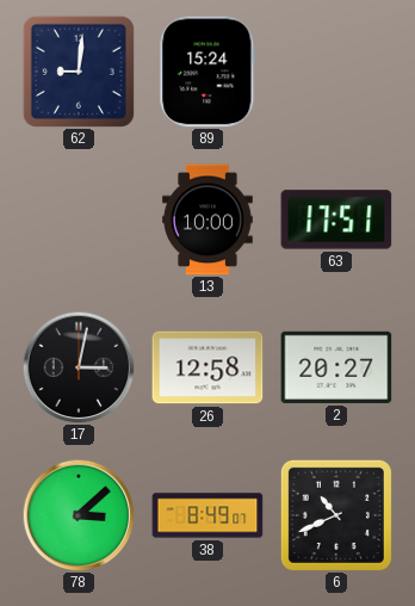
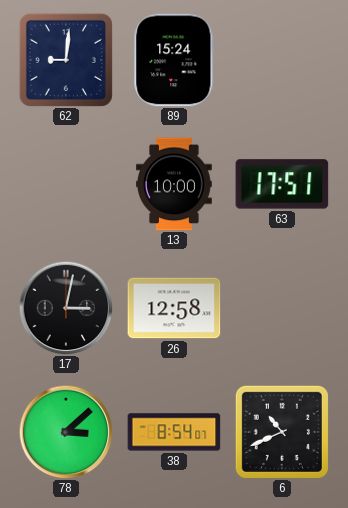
2: 20:27 -> none
38: 8:49 -> 8:54
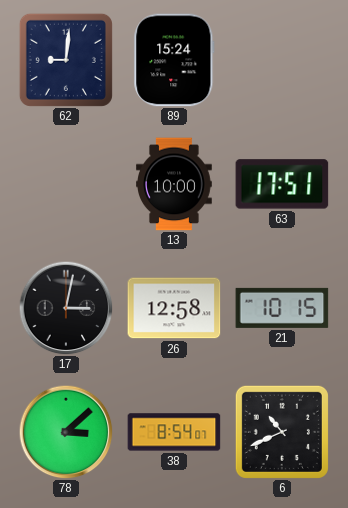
21: none -> 10:15
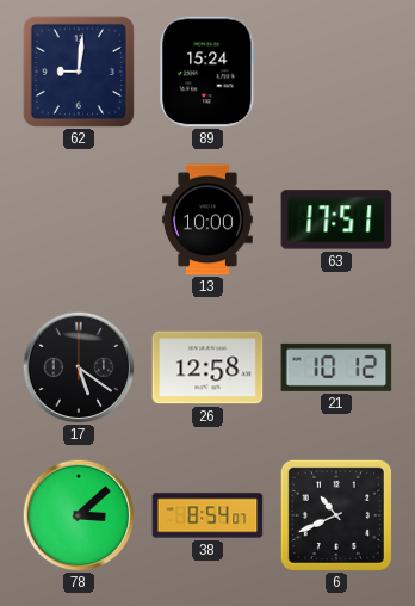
17: 3:02 -> 5:21
21: 10:15 -> 10:12
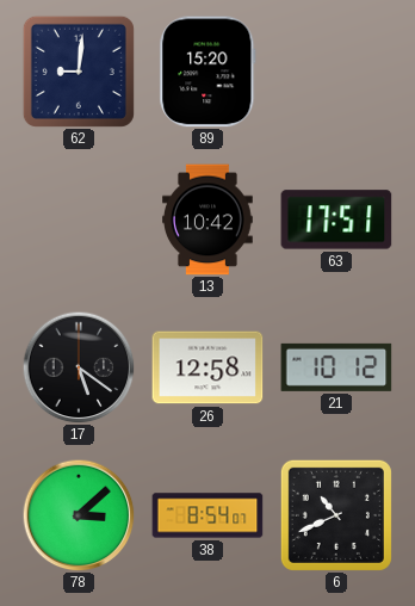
89: 15:24 -> 15:20
13: 10:00 -> 10:42
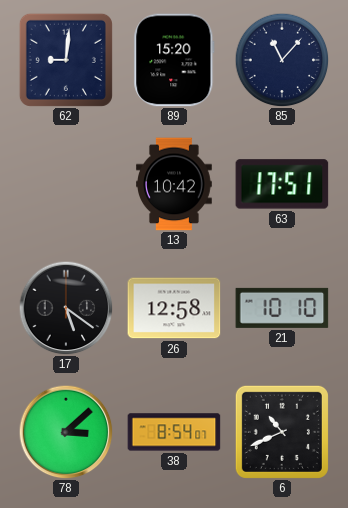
85: none -> 11:07
21: 10:12 -> 10:10
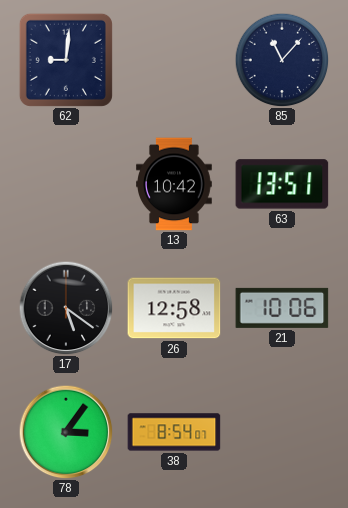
89: 15:20 -> none
63: 17:51 -> 13:51
21: 10:10 -> 10:06
78: 3:08 -> 3:06
6: 10:41 -> none
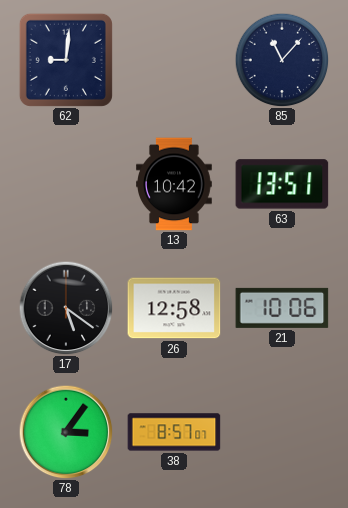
38: 8:54 -> 8:57
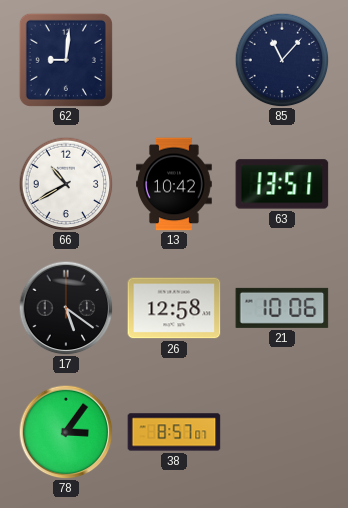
66: none -> 10:40
